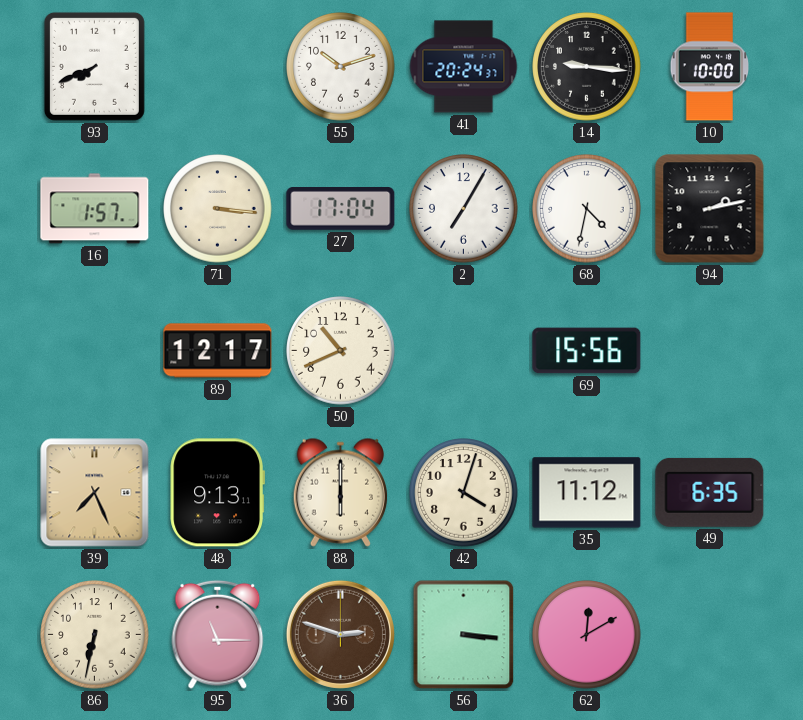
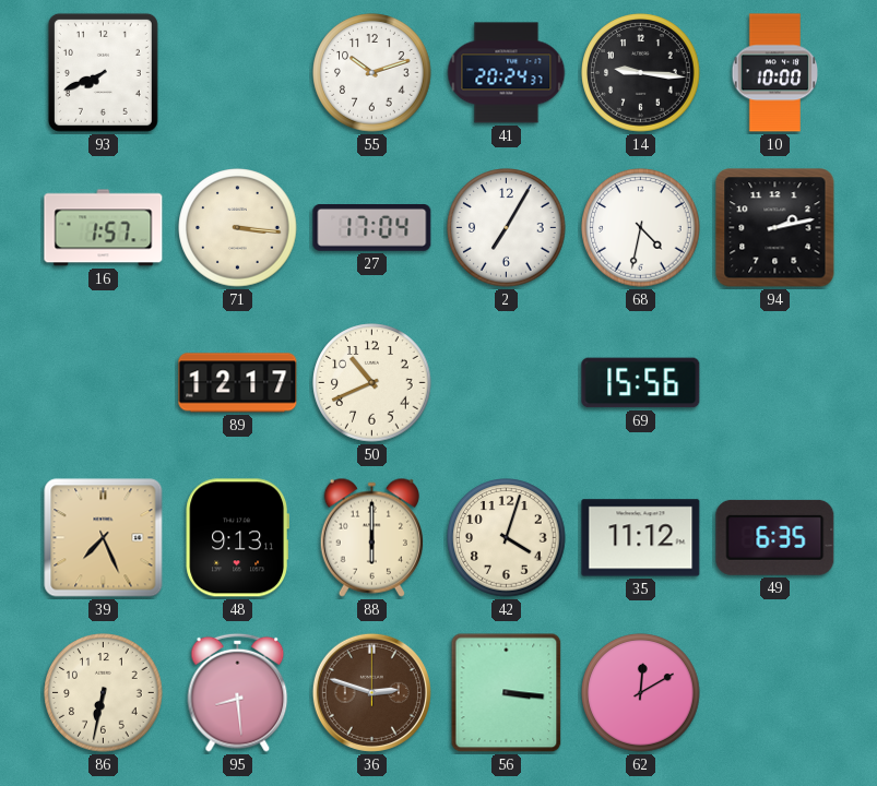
95: 11:15 -> 8:29
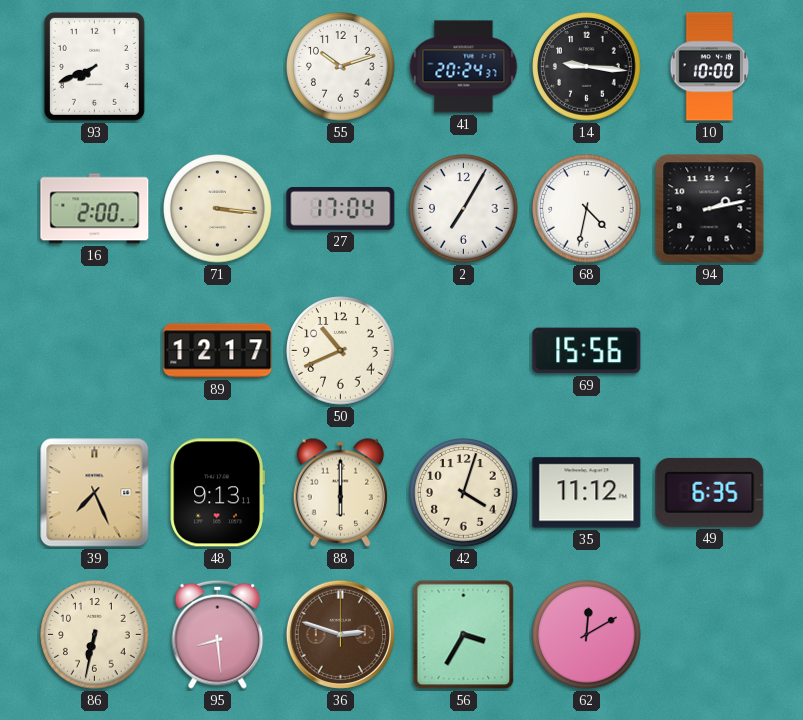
16: 1:57 -> 2:00
56: 3:16 -> 3:35
